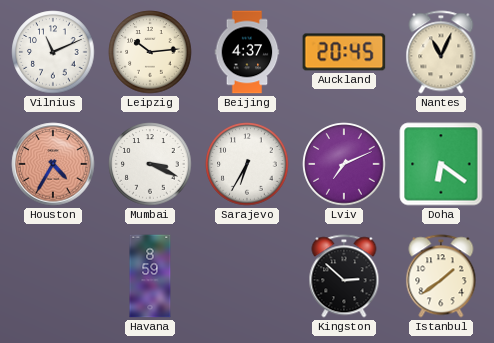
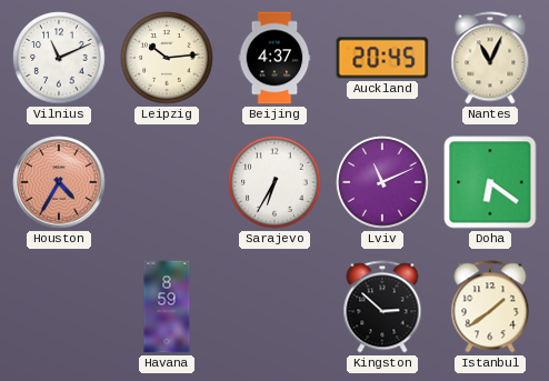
Mumbai: 3:19 -> none
Lviv: 7:11 -> 11:11
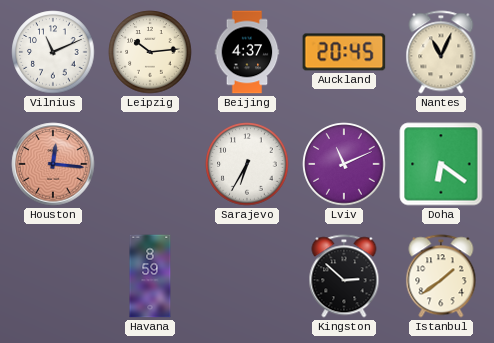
Houston: 4:35 -> 12:16
